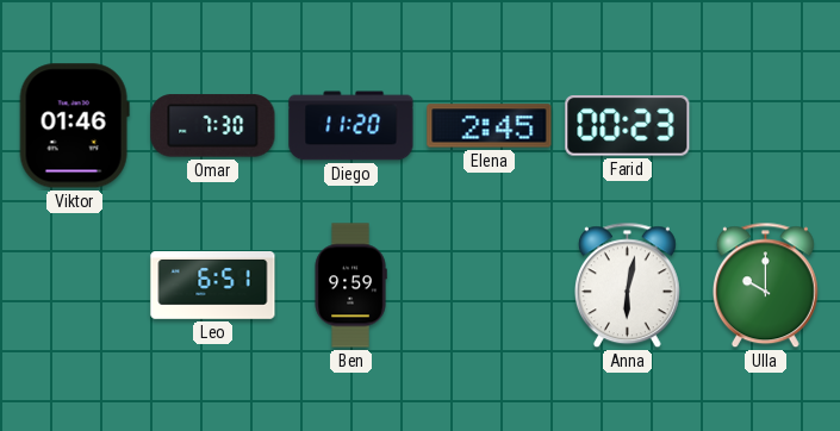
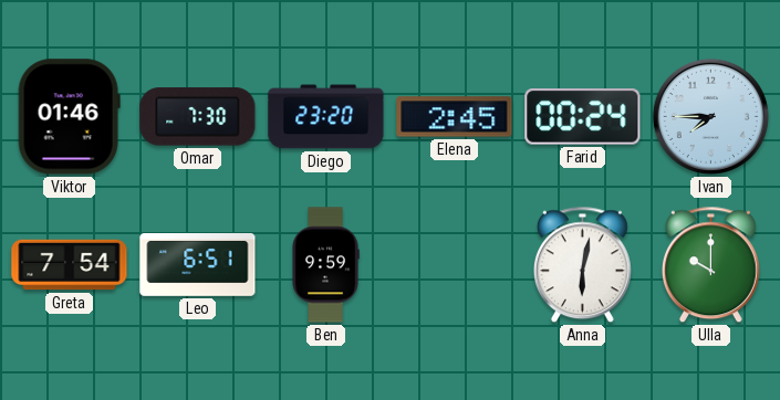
Diego: 11:20 -> 23:20
Farid: 00:23 -> 00:24
Ivan: none -> 7:45
Greta: none -> 7:54
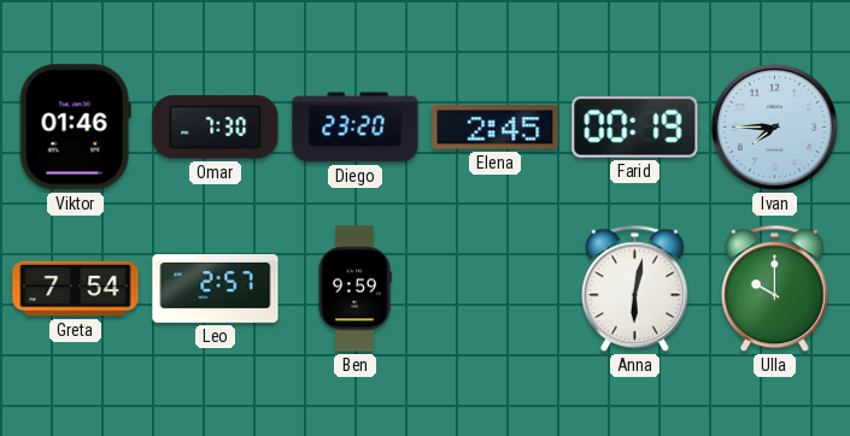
Farid: 00:24 -> 00:19
Leo: 6:51 -> 2:57
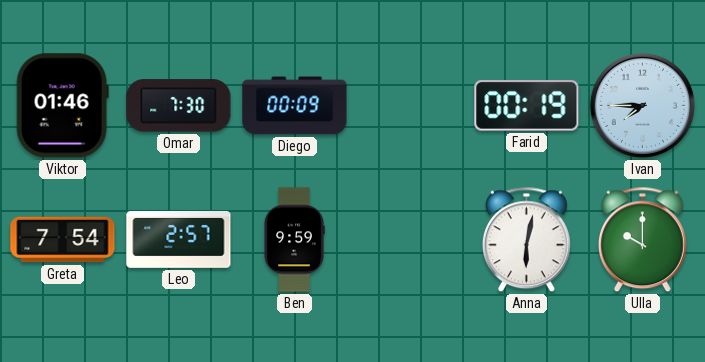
Diego: 23:20 -> 00:09
Elena: 2:45 -> none
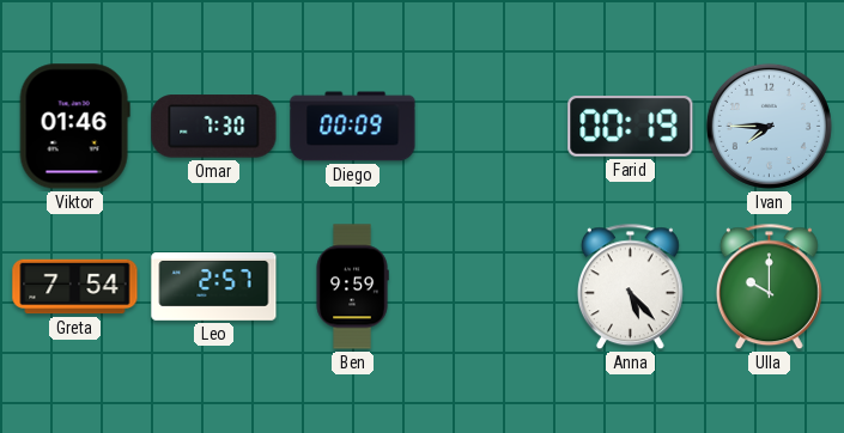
Anna: 6:02 -> 5:23
